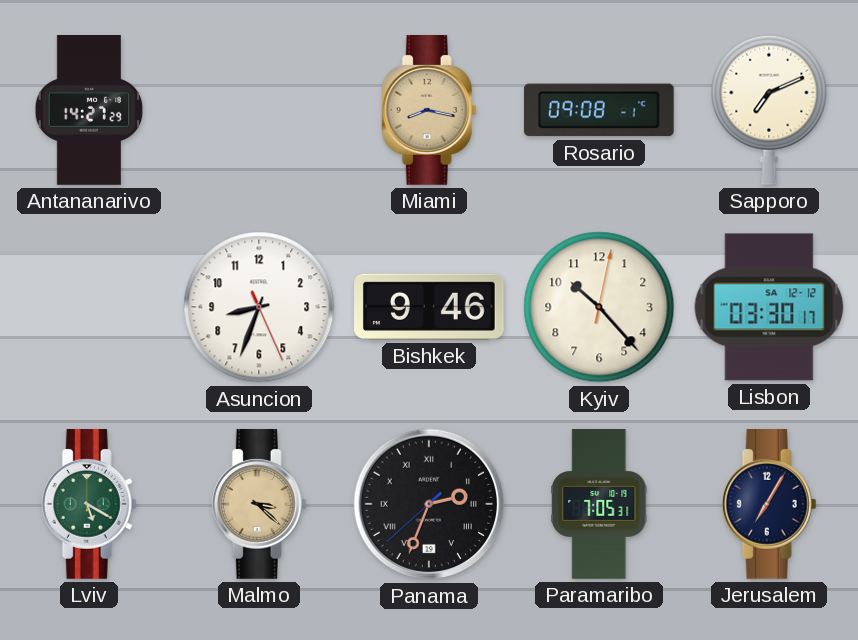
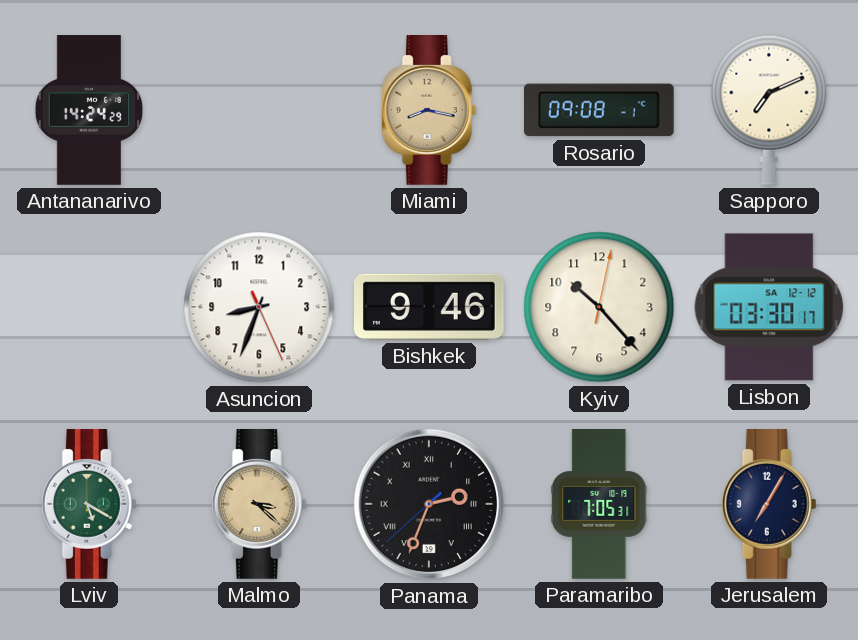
Antananarivo: 14:27 -> 14:24
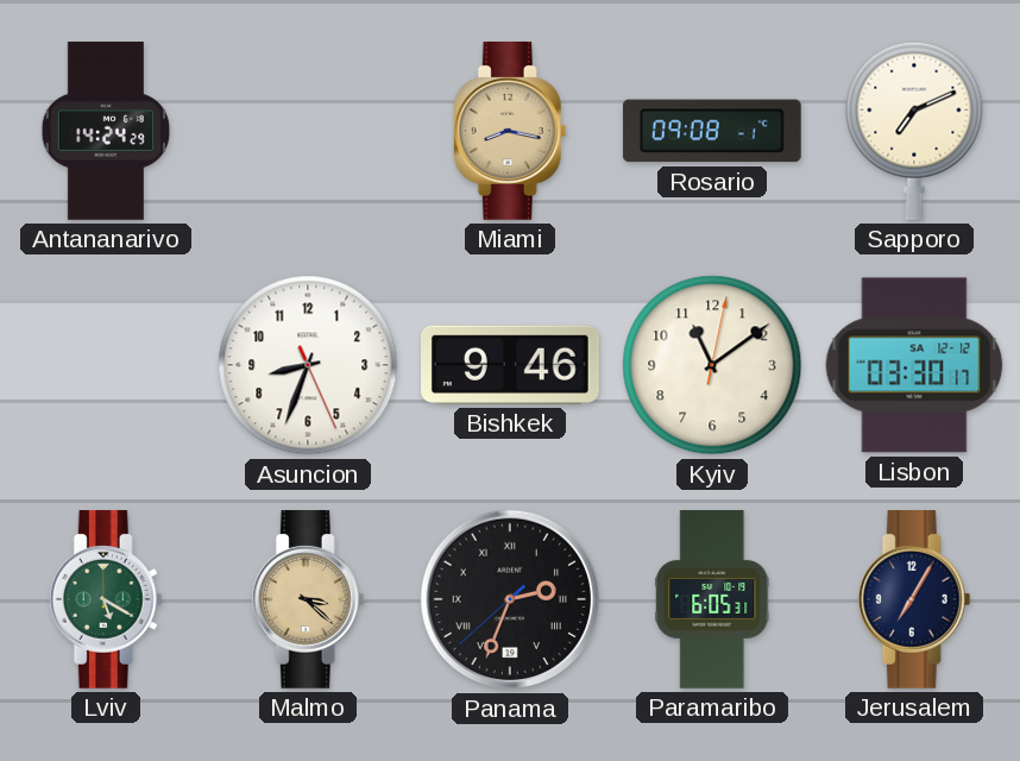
Kyiv: 10:23 -> 11:09
Paramaribo: 7:05 -> 6:05
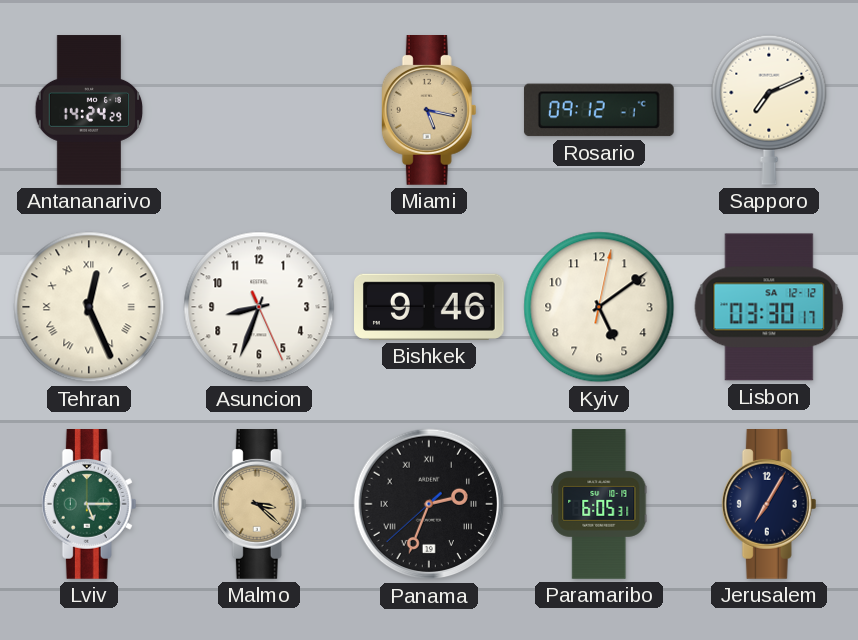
Miami: 8:17 -> 5:17
Rosario: 09:08 -> 09:12
Tehran: none -> 12:26
Kyiv: 11:09 -> 5:09
Lviv: 5:20 -> 5:15
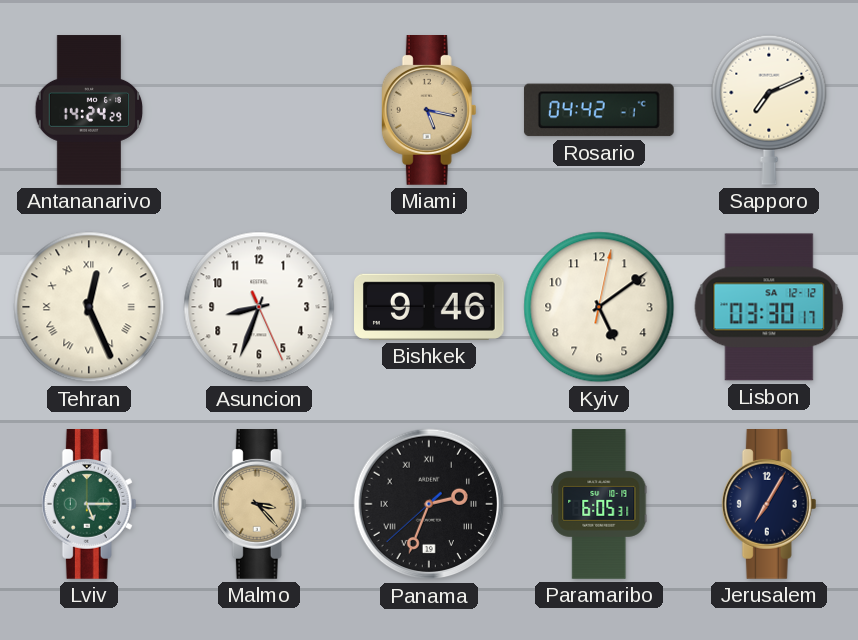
Rosario: 09:12 -> 04:42
Malmo: 3:22 -> 3:23
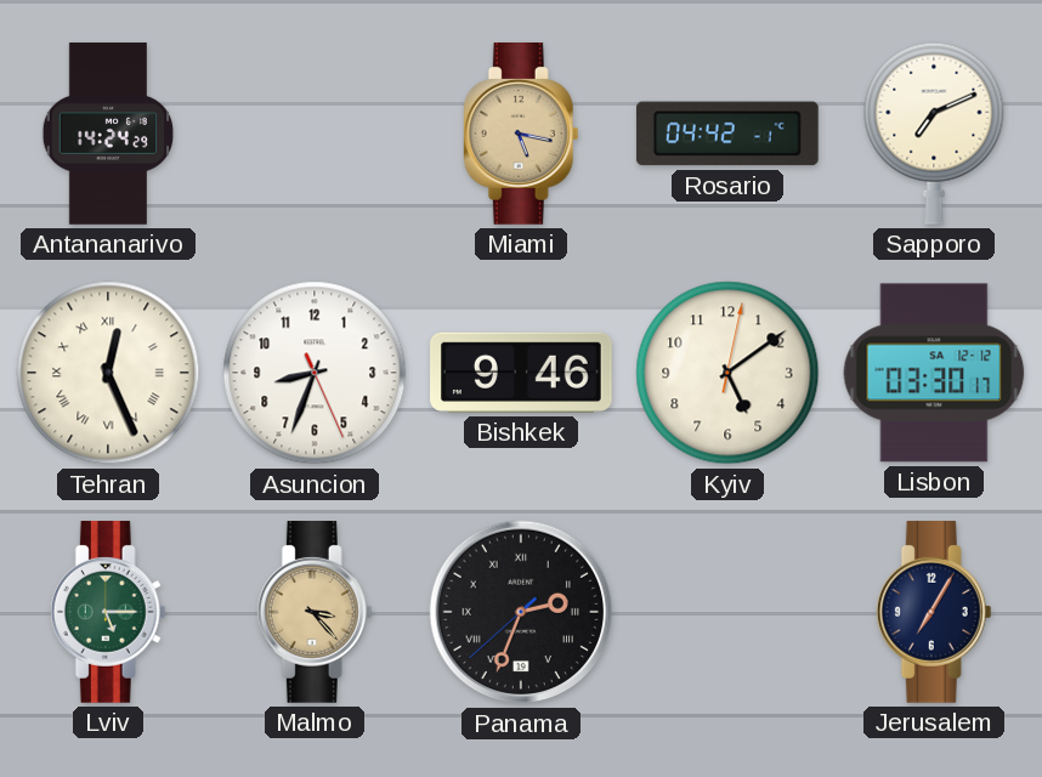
Paramaribo: 6:05 -> none
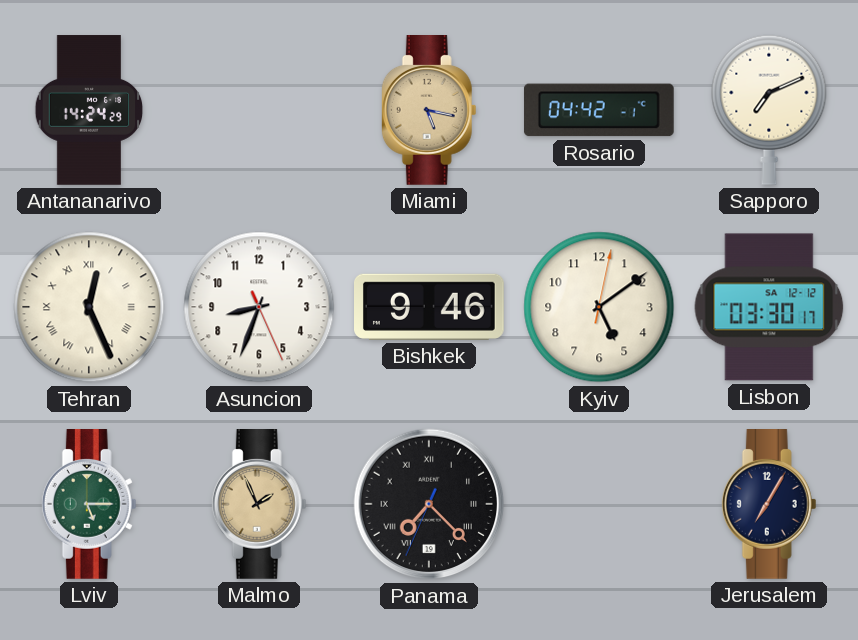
Malmo: 3:23 -> 1:56
Panama: 2:33 -> 7:22
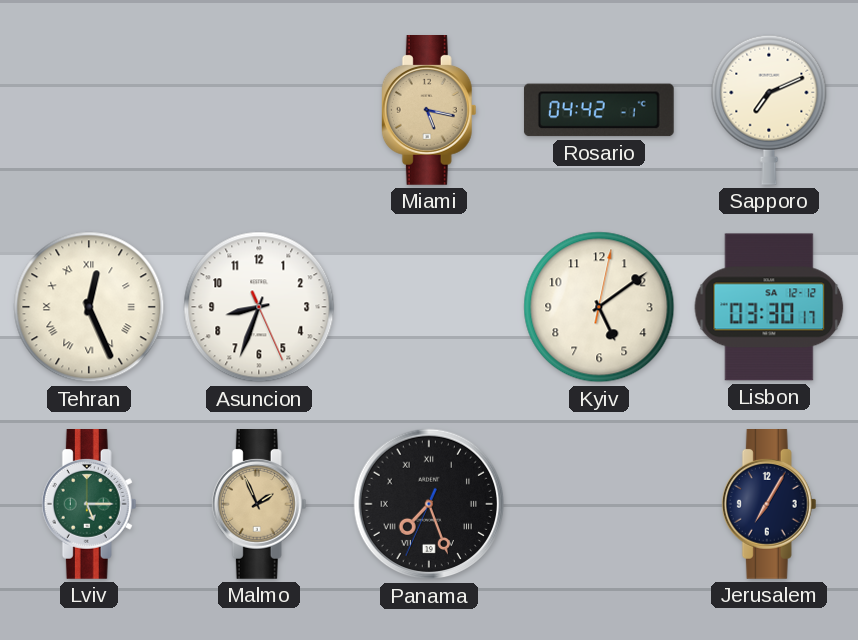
Antananarivo: 14:24 -> none
Bishkek: 9:46 -> none
Panama: 7:22 -> 7:26
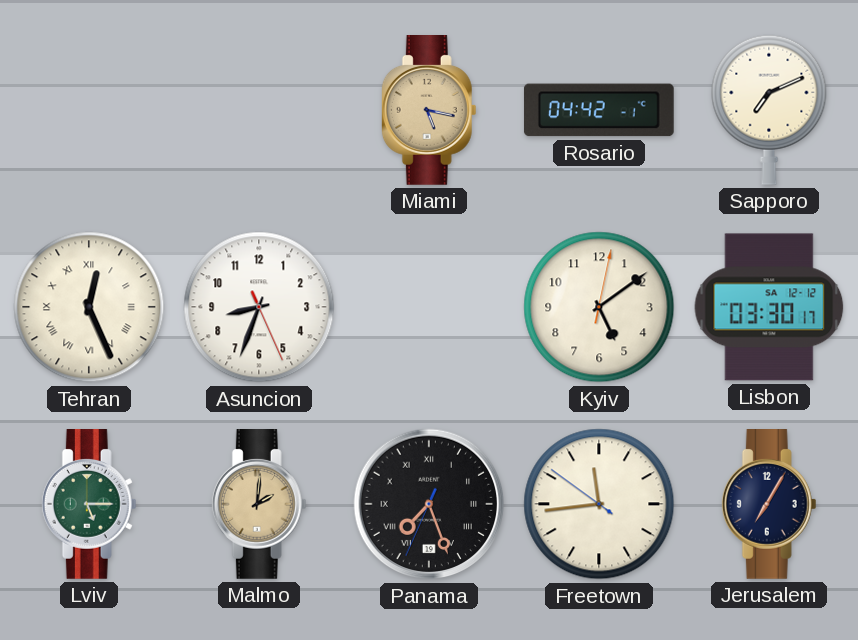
Malmo: 1:56 -> 2:01
Freetown: none -> 11:43
